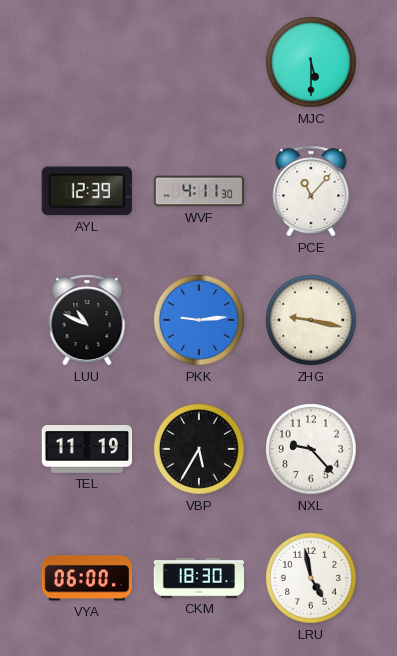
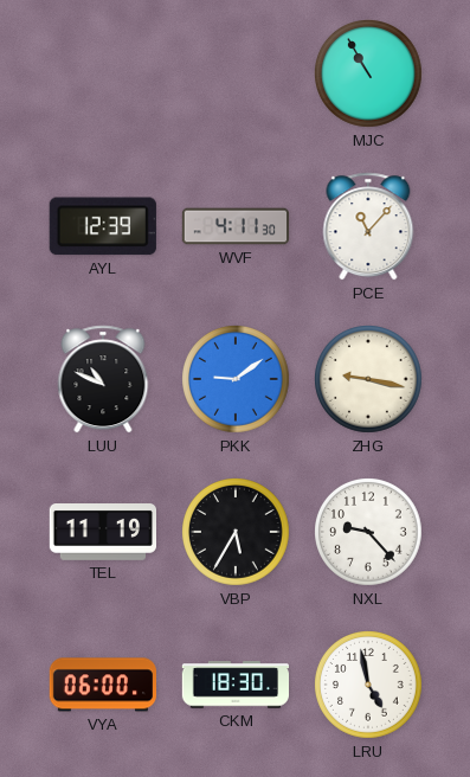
MJC: 5:30 -> 10:55
PKK: 9:14 -> 9:09
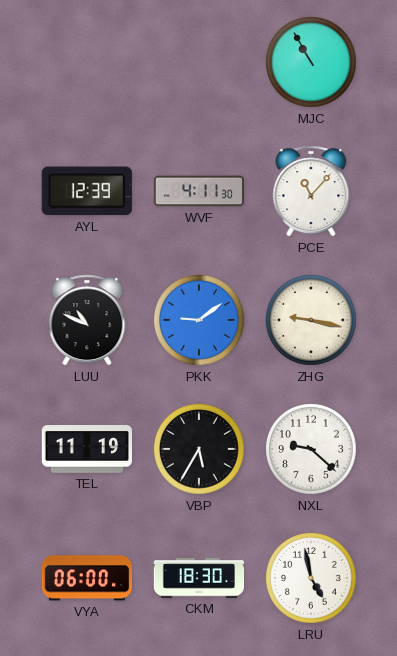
NXL: 9:23 -> 9:22
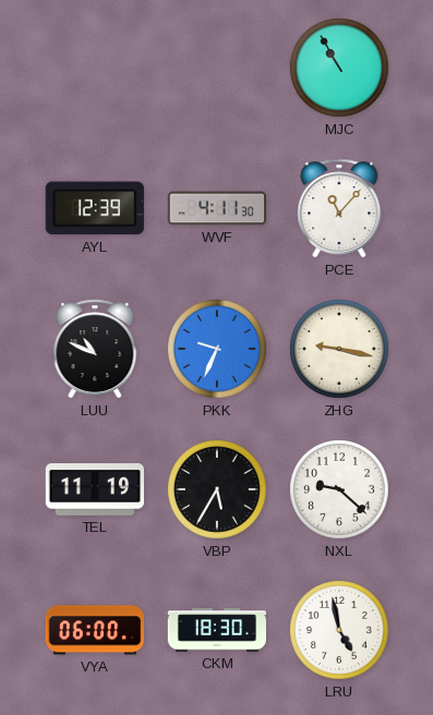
PKK: 9:09 -> 9:34
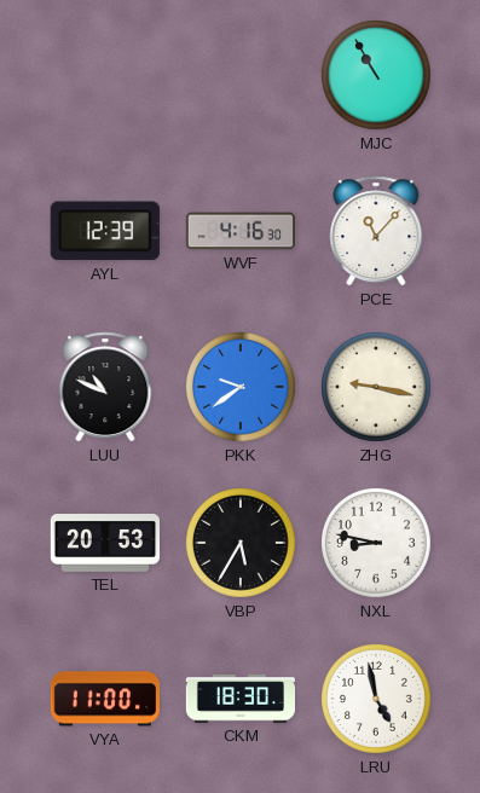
WVF: 4:11 -> 4:16
PKK: 9:34 -> 9:39
TEL: 11:19 -> 20:53
NXL: 9:22 -> 8:47
VYA: 06:00 -> 11:00
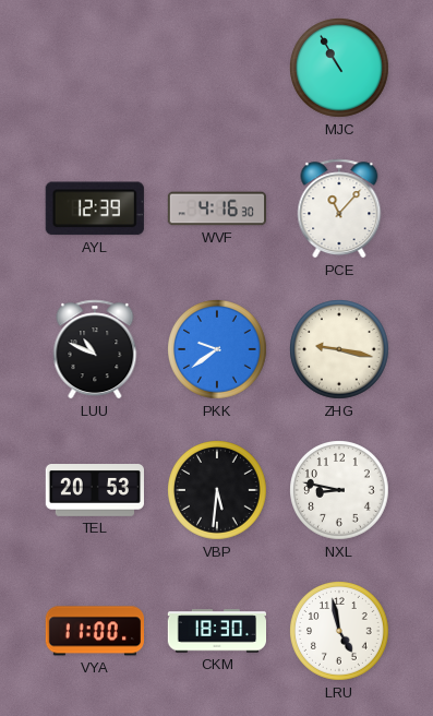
VBP: 5:35 -> 5:31
